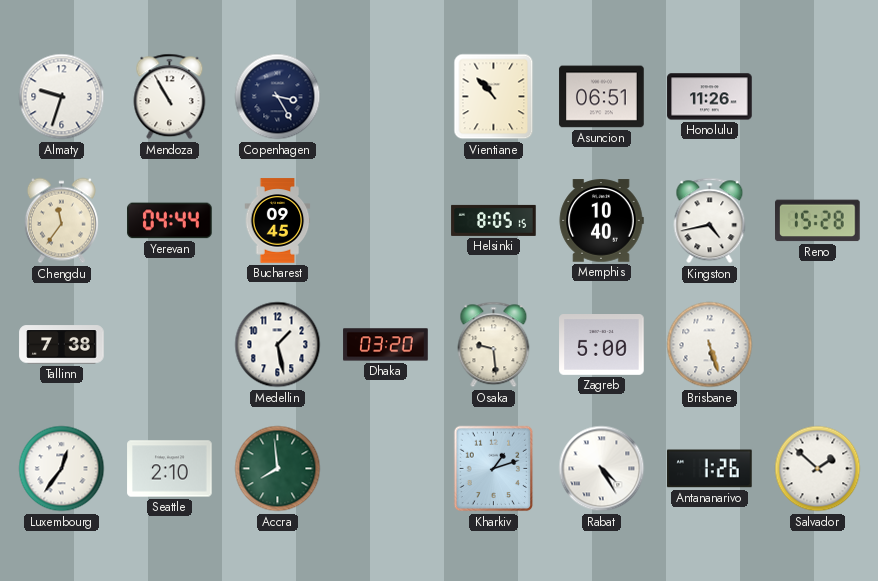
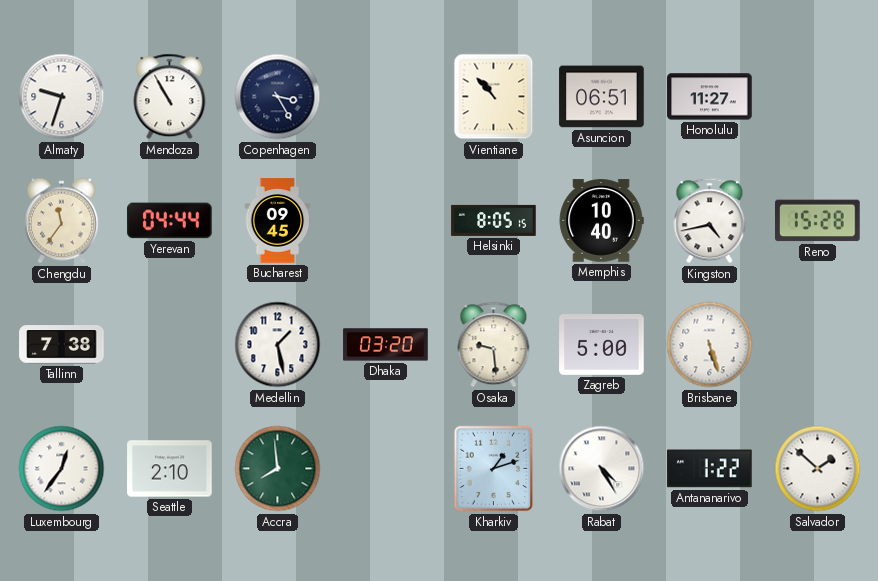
Honolulu: 11:26 -> 11:27
Antananarivo: 1:26 -> 1:22
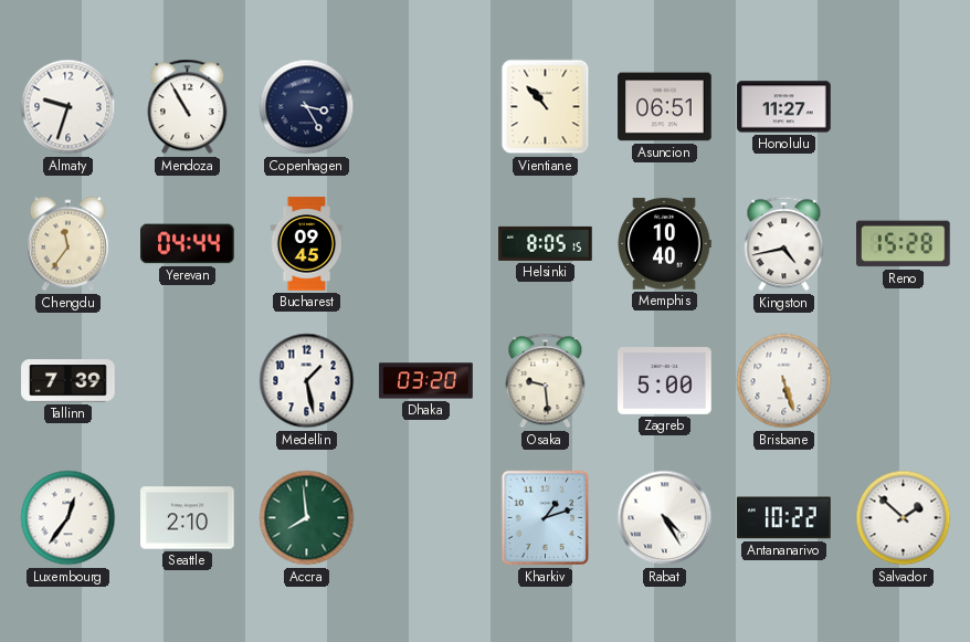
Tallinn: 7:38 -> 7:39
Antananarivo: 1:22 -> 10:22
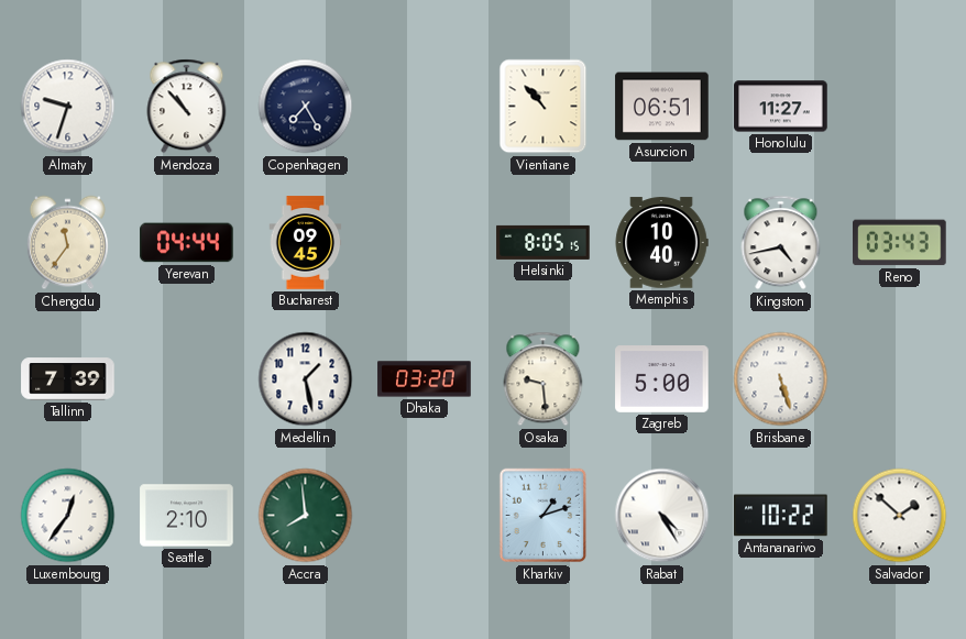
Mendoza: 10:55 -> 10:53
Copenhagen: 3:25 -> 7:25
Reno: 15:28 -> 03:43
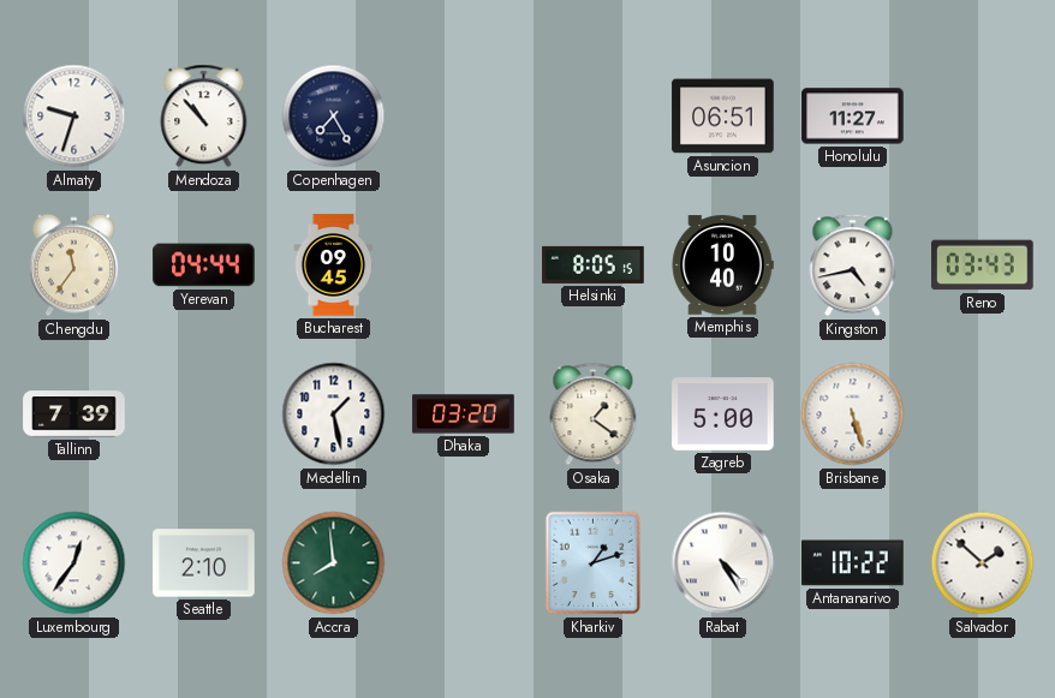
Vientiane: 10:53 -> none
Osaka: 9:29 -> 1:21
